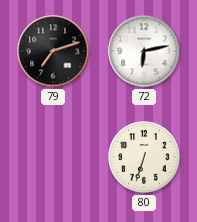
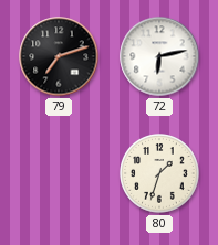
80: 6:33 -> 1:33
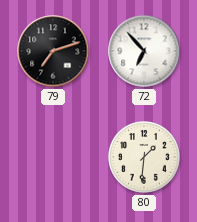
72: 6:13 -> 6:53
80: 1:33 -> 1:31
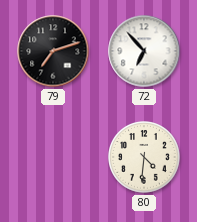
80: 1:31 -> 4:31
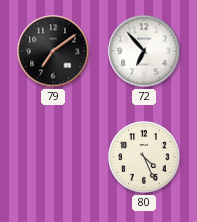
79: 7:12 -> 7:09
80: 4:31 -> 4:26
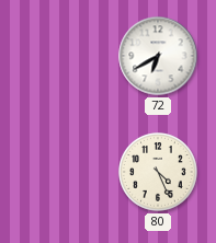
79: 7:09 -> none
72: 6:53 -> 6:40
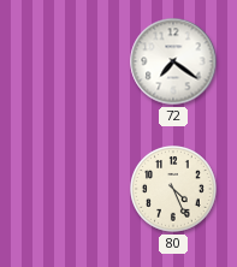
72: 6:40 -> 7:21
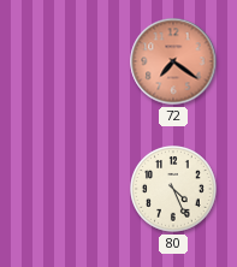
72 dial: white -> salmon
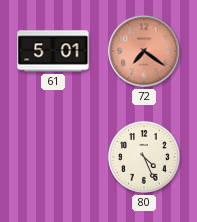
61: none -> 5:01
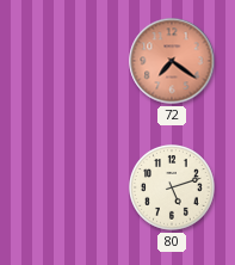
61: 5:01 -> none
80: 4:26 -> 5:12
